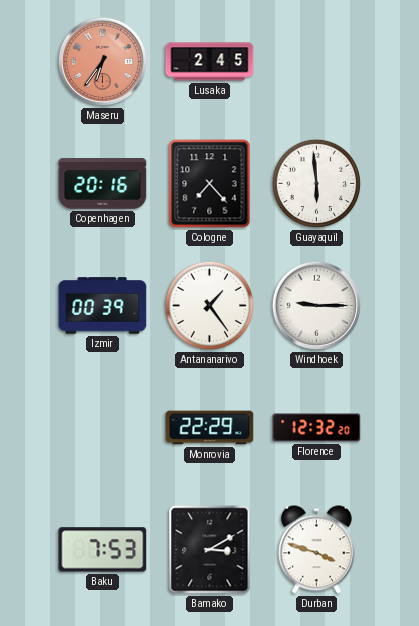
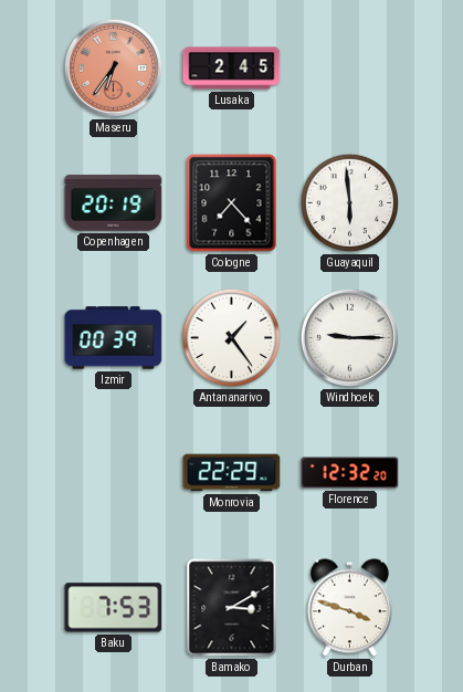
Copenhagen: 20:16 -> 20:19
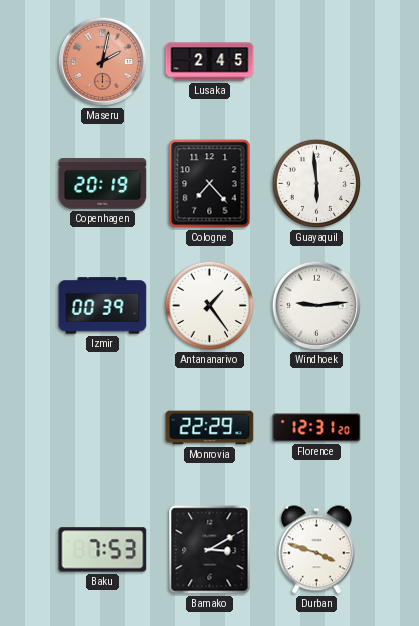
Maseru: 6:36 -> 2:02
Windhoek: 9:15 -> 9:14
Florence: 12:32 -> 12:31
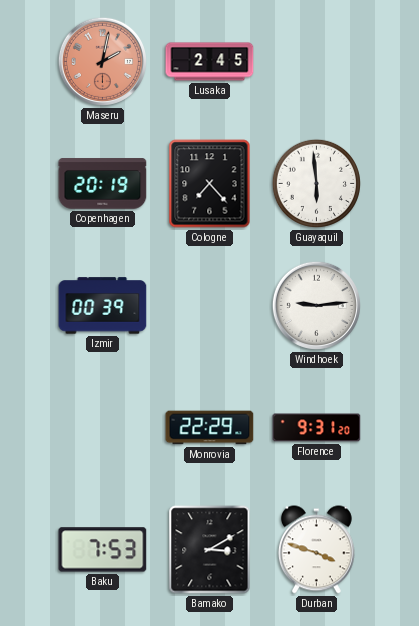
Antananarivo: 1:24 -> none
Florence: 12:31 -> 9:31
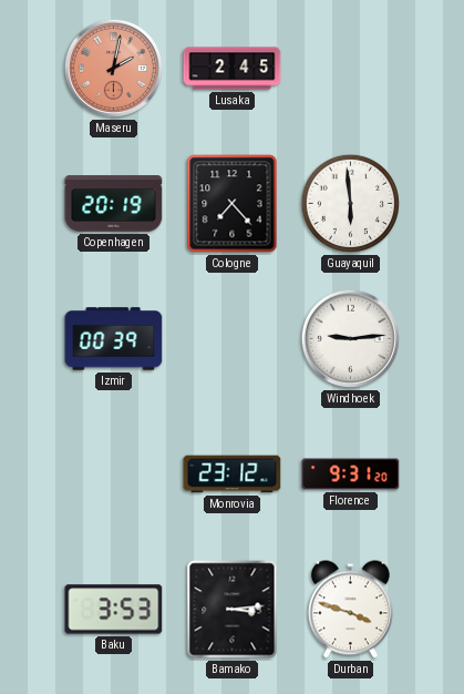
Monrovia: 22:29 -> 23:12
Baku: 7:53 -> 3:53
Bamako: 3:10 -> 3:14
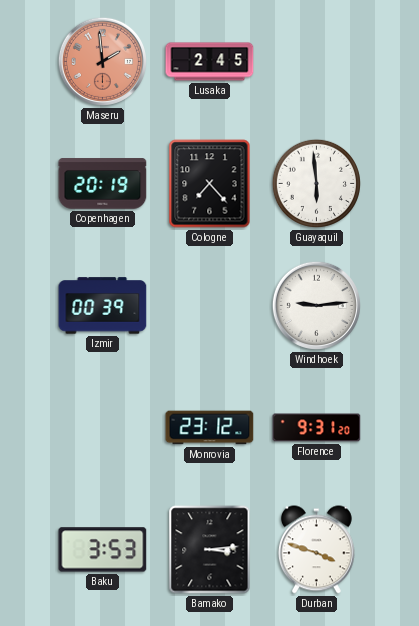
Maseru: 2:02 -> 1:59
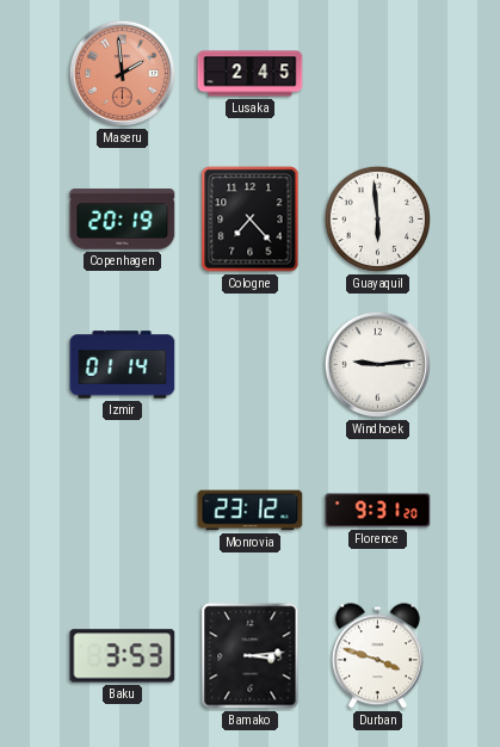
Izmir: 00:39 -> 01:14
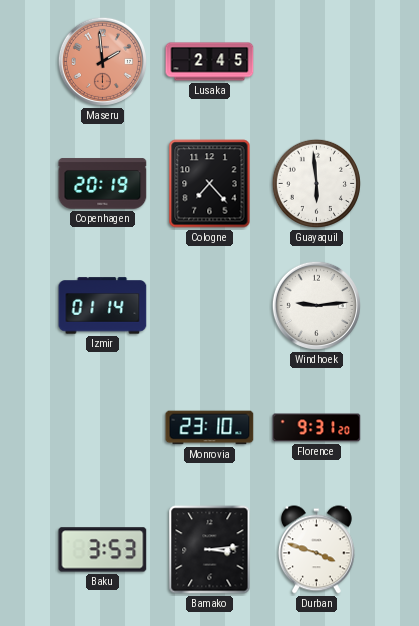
Monrovia: 23:12 -> 23:10
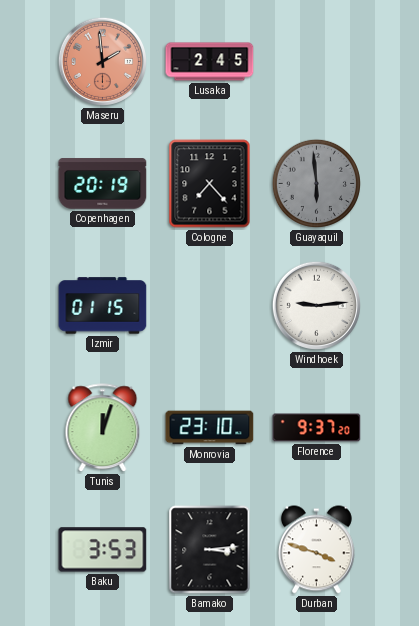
Guayaquil dial: white -> grey
Izmir: 01:14 -> 01:15
Tunis: none -> 12:03
Florence: 9:31 -> 9:37
